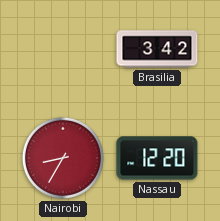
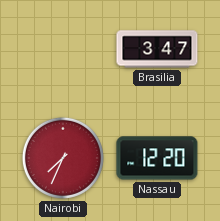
Brasilia: 3:42 -> 3:47
Nairobi: 8:35 -> 7:34
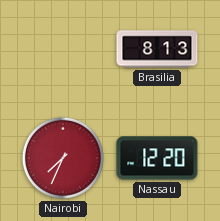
Brasilia: 3:47 -> 8:13
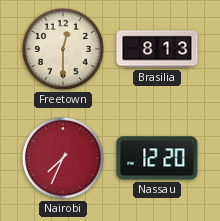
Freetown: none -> 12:30
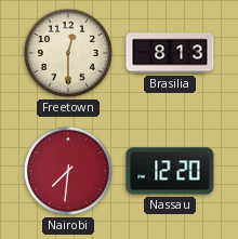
Nairobi: 7:34 -> 7:31
